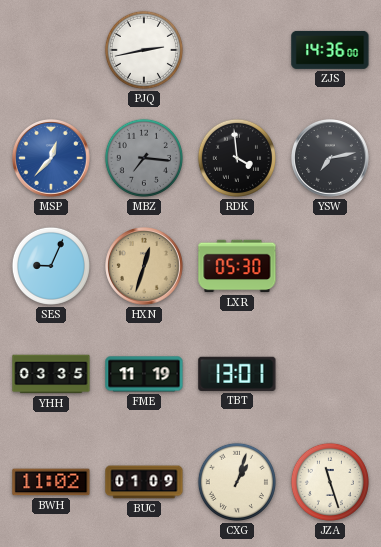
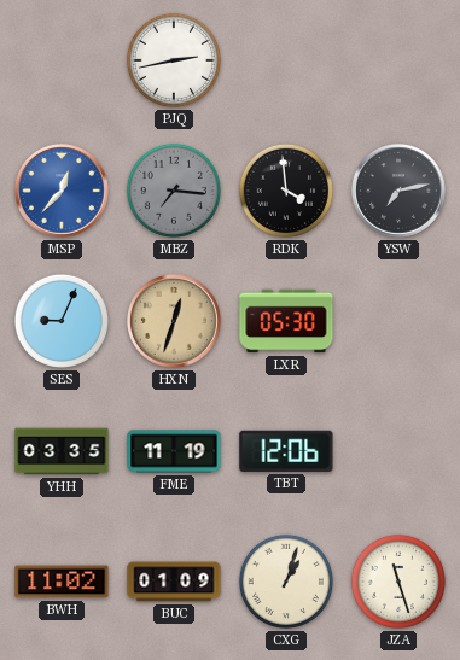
ZJS: 14:36 -> none
TBT: 13:01 -> 12:06
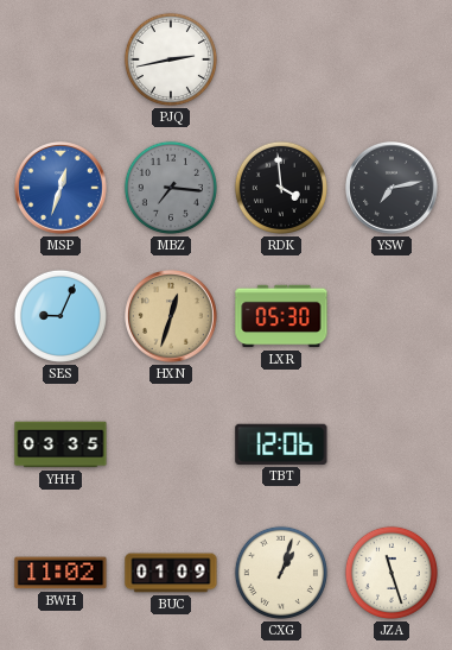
MSP: 12:37 -> 12:33
FME: 11:19 -> none
